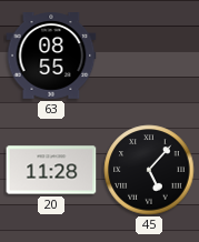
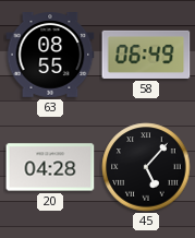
58: none -> 06:49
20: 11:28 -> 04:28
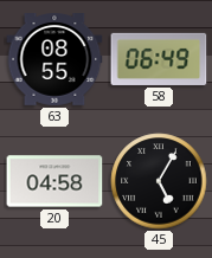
20: 04:28 -> 04:58
45: 5:07 -> 5:05
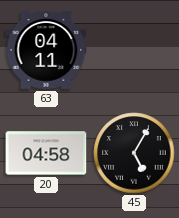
63: 08:55 -> 04:11
58: 06:49 -> none
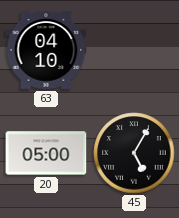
63: 04:11 -> 04:10
20: 04:58 -> 05:00
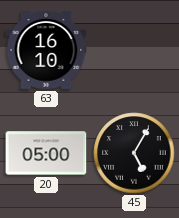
63: 04:10 -> 16:10
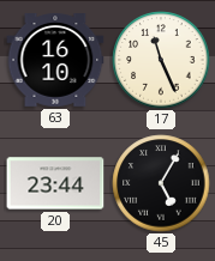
17: none -> 11:26
20: 05:00 -> 23:44
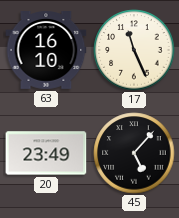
20: 23:44 -> 23:49
45: 5:05 -> 5:07
